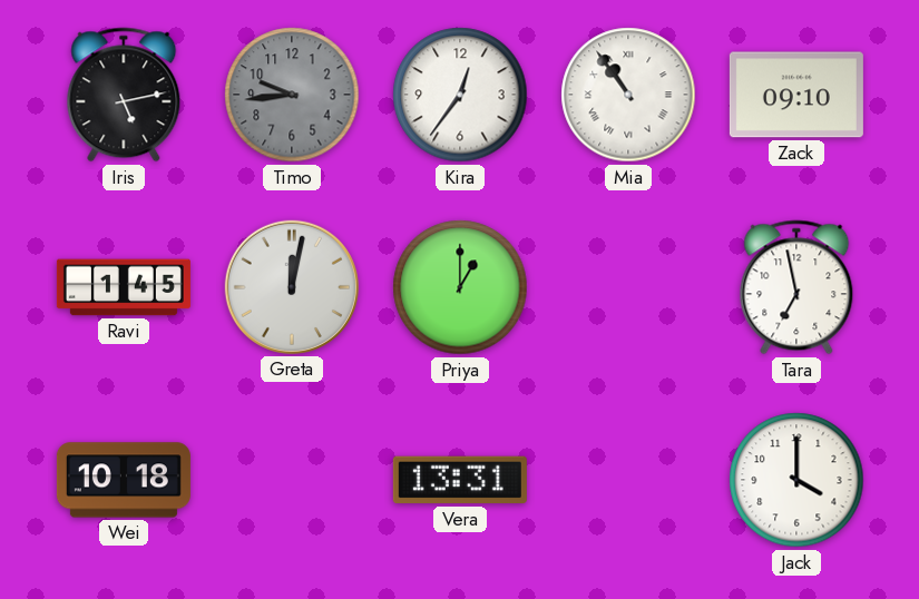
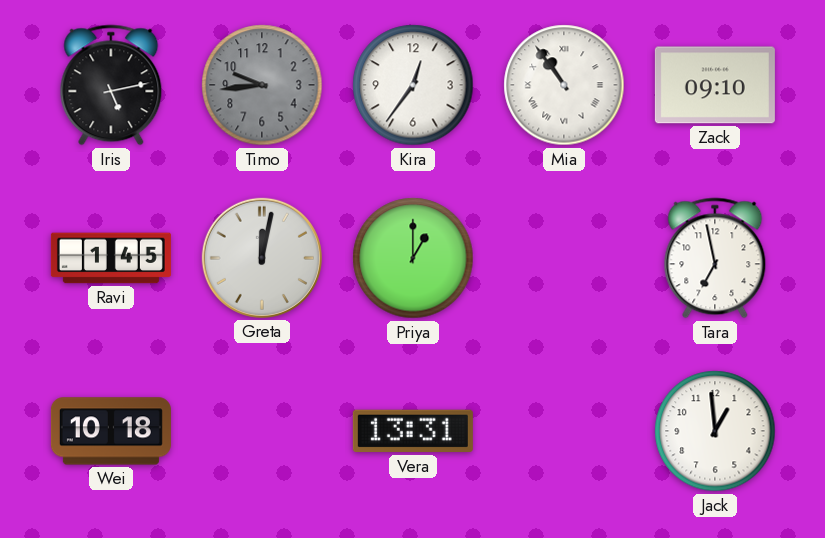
Jack: 4:00 -> 12:59
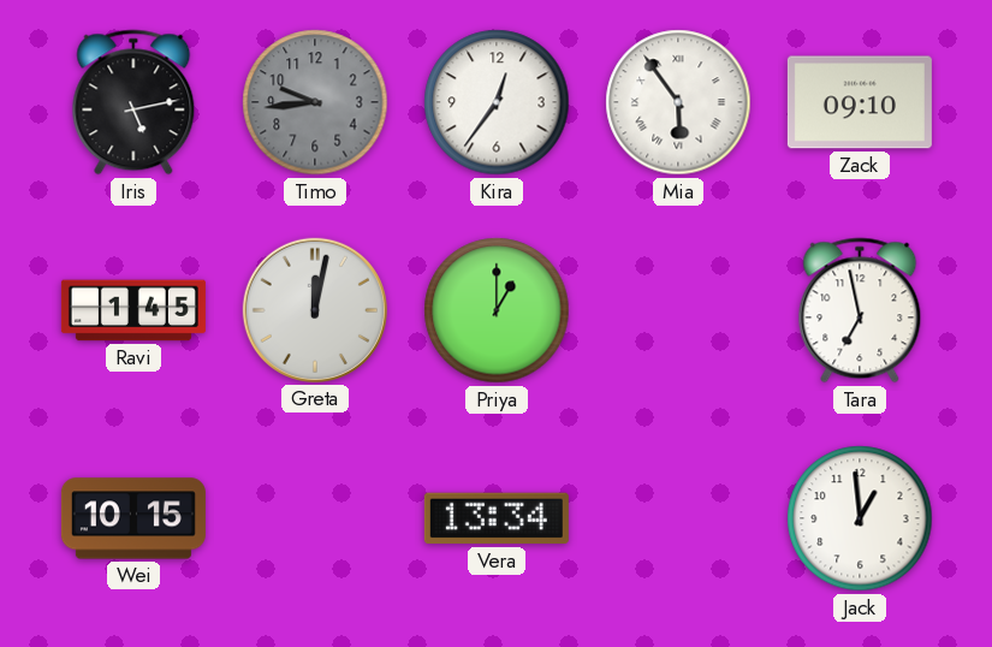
Mia: 10:54 -> 5:54
Wei: 10:18 -> 10:15
Vera: 13:31 -> 13:34
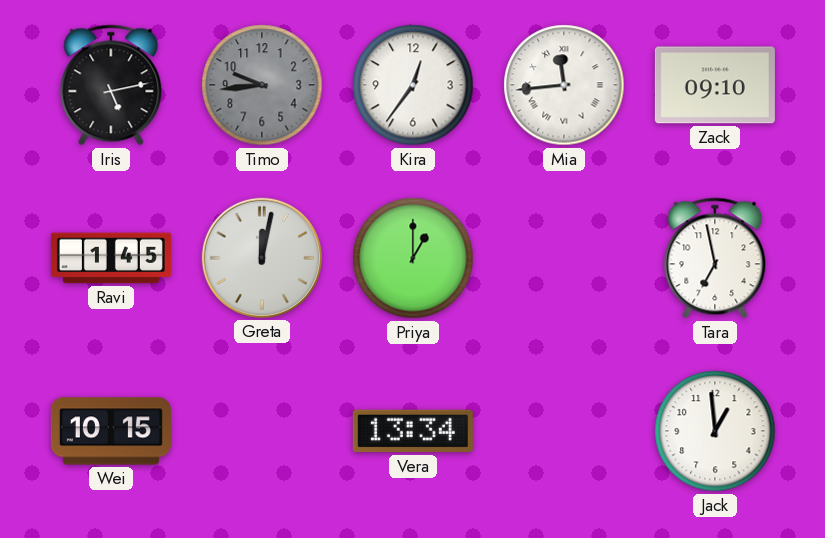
Mia: 5:54 -> 11:44
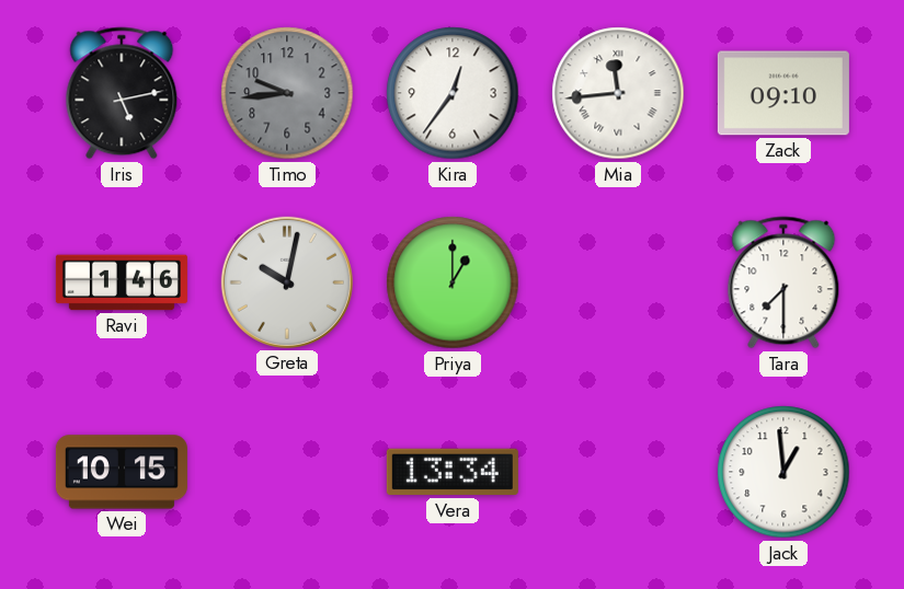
Ravi: 1:45 -> 1:46
Greta: 12:02 -> 10:02
Tara: 6:58 -> 7:30
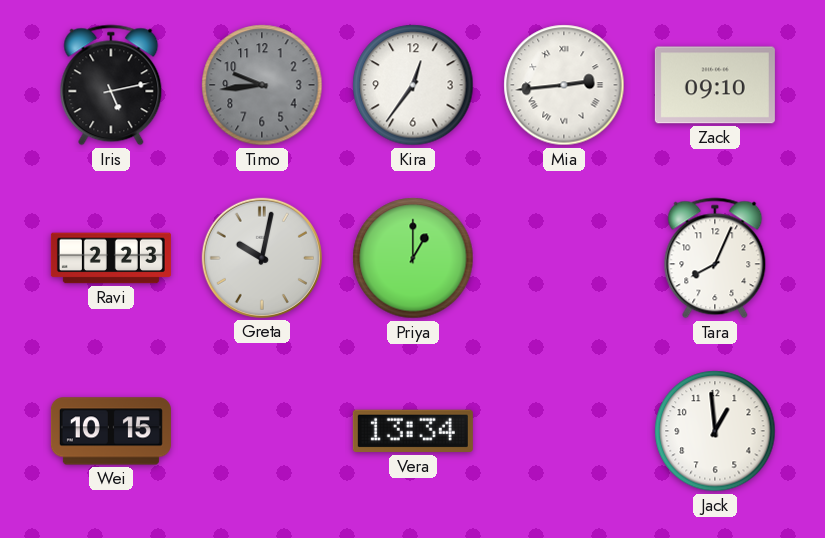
Mia: 11:44 -> 2:44
Ravi: 1:46 -> 2:23
Tara: 7:30 -> 8:04
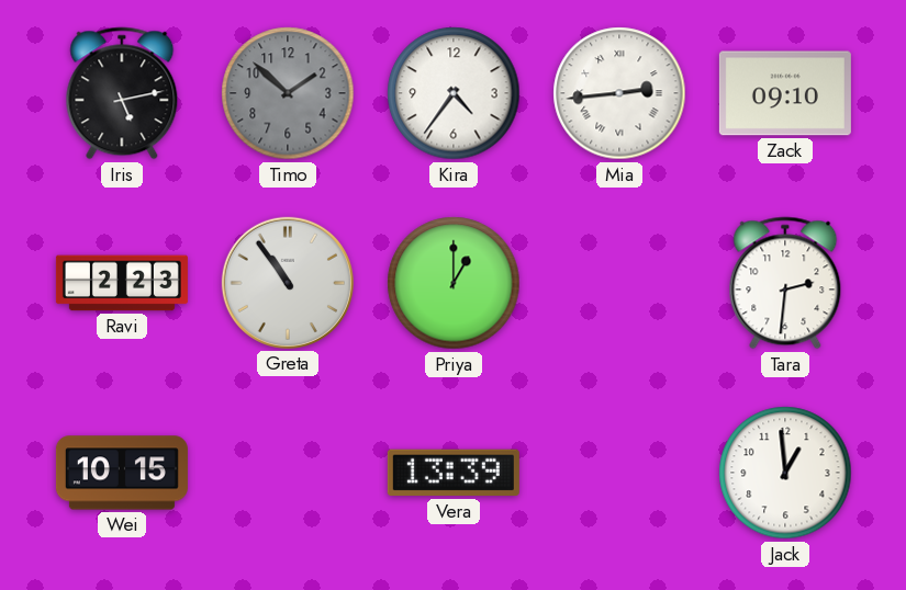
Timo: 9:44 -> 1:52
Kira: 12:36 -> 4:36
Greta: 10:02 -> 10:54
Tara: 8:04 -> 2:31
Vera: 13:34 -> 13:39
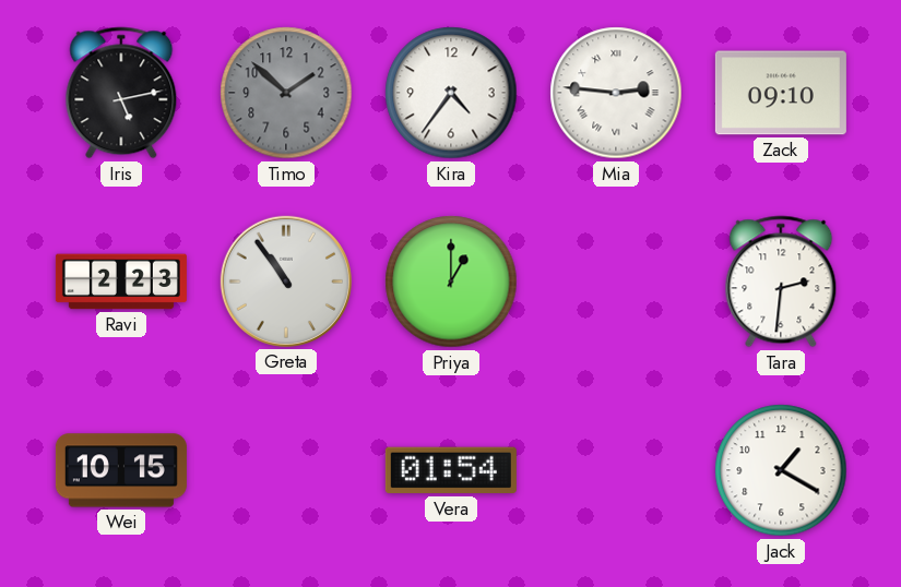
Mia: 2:44 -> 2:46
Vera: 13:39 -> 01:54
Jack: 12:59 -> 1:20
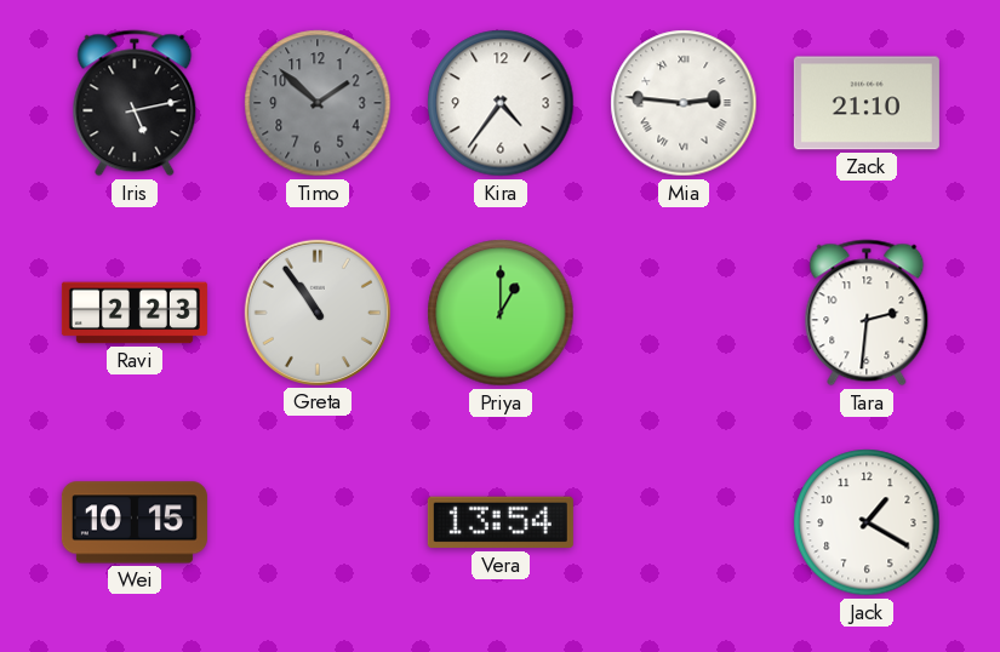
Zack: 09:10 -> 21:10
Vera: 01:54 -> 13:54
